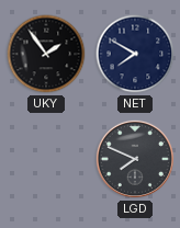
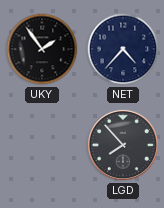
NET: 7:50 -> 4:37
LGD: 7:49 -> 7:53
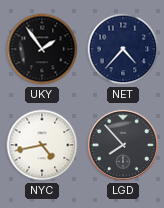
NYC: none -> 4:43
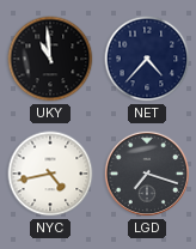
UKY: 1:54 -> 10:59
LGD: 7:53 -> 7:18
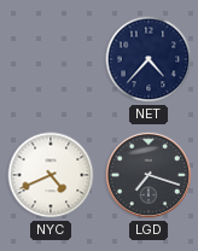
UKY: 10:59 -> none
NYC: 4:43 -> 4:41
